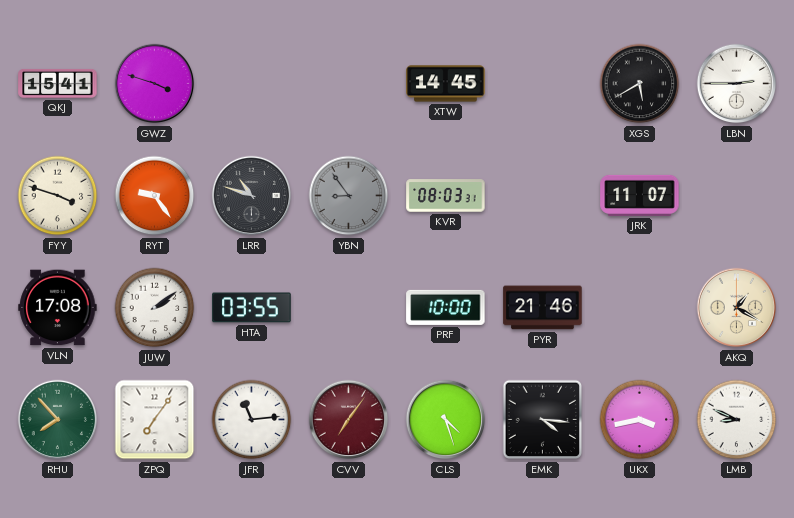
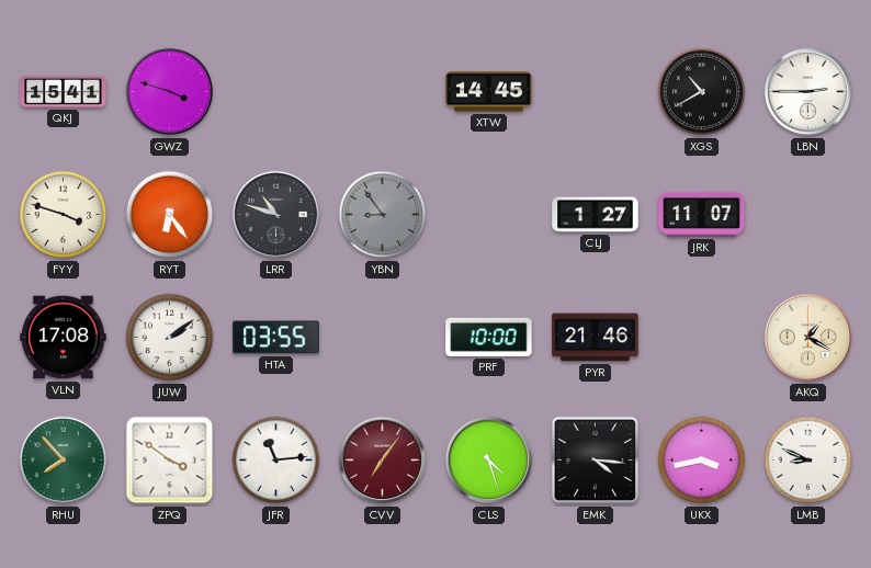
XGS: 5:40 -> 10:40
RYT: 9:24 -> 6:24
KVR: 08:03 -> none
CLJ: none -> 1:27
ZPQ: 7:06 -> 3:51
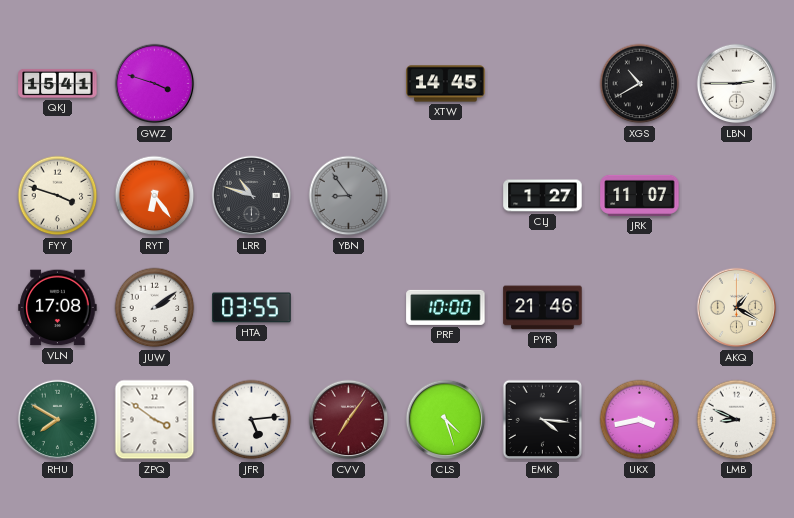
RHU: 7:53 -> 7:50
JFR: 11:14 -> 5:14
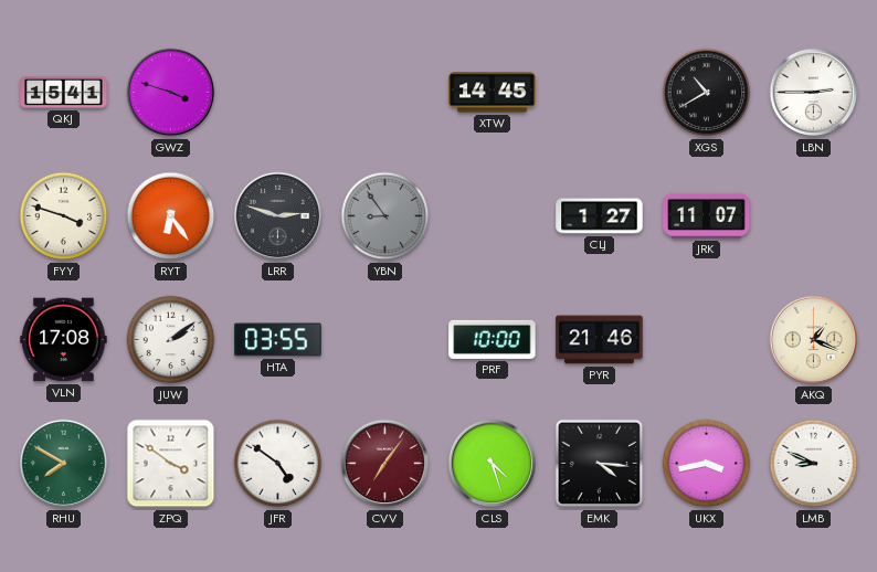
LRR: 10:48 -> 2:48
AKQ: 1:20 -> 1:19
JFR: 5:14 -> 4:51
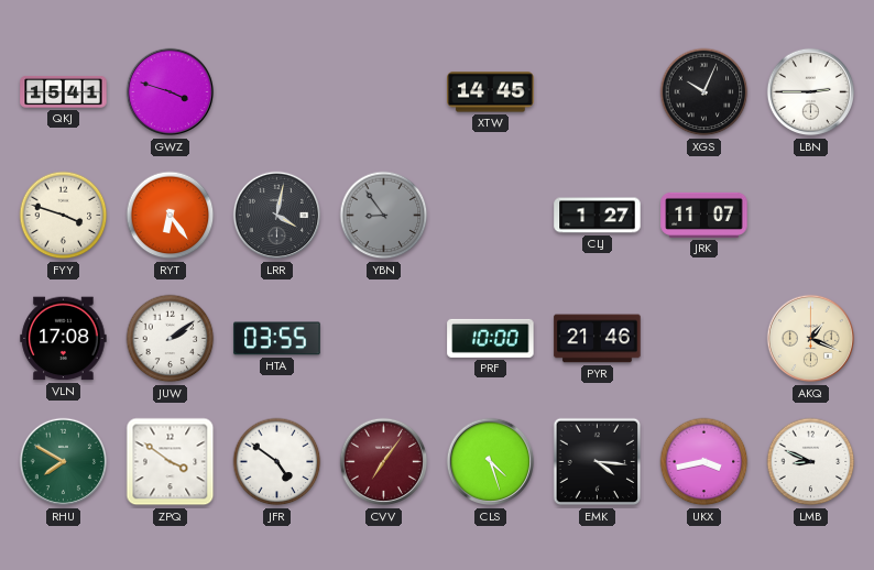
XGS: 10:40 -> 10:04
LRR: 2:48 -> 4:02
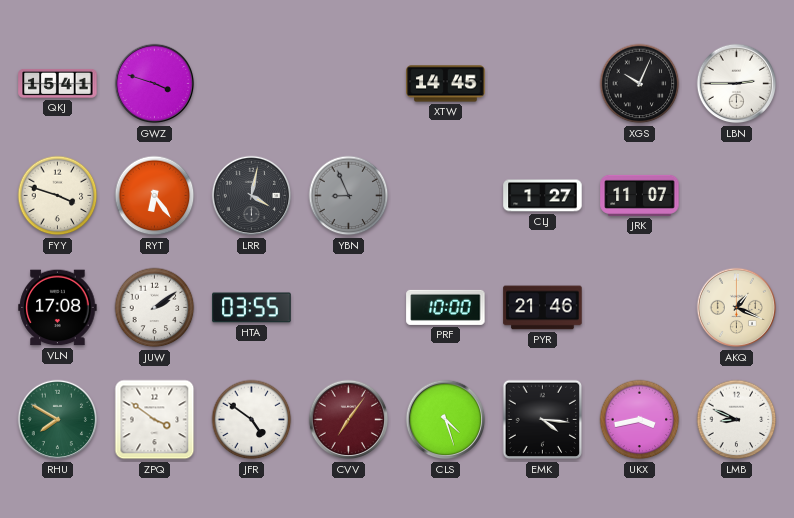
YBN: 8:54 -> 8:56
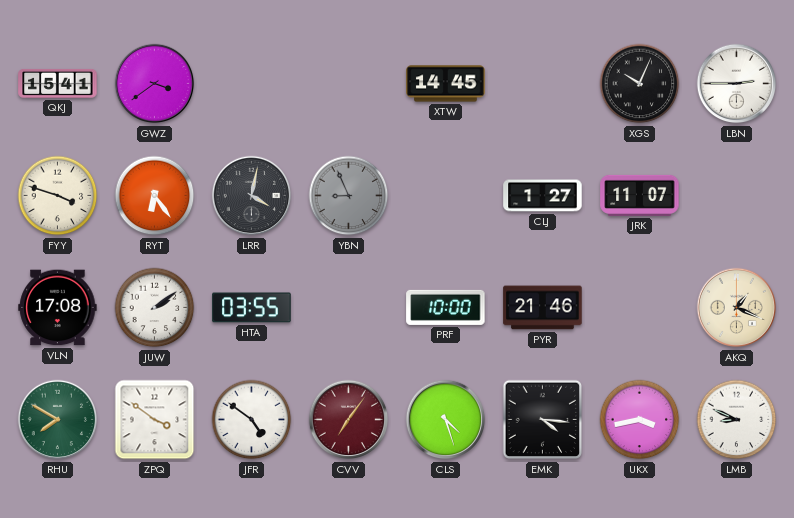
GWZ: 3:48 -> 3:39
